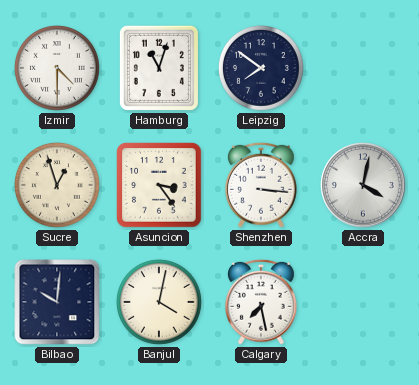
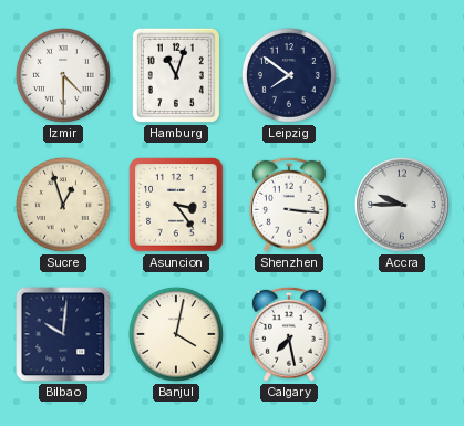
Accra: 4:02 -> 9:45
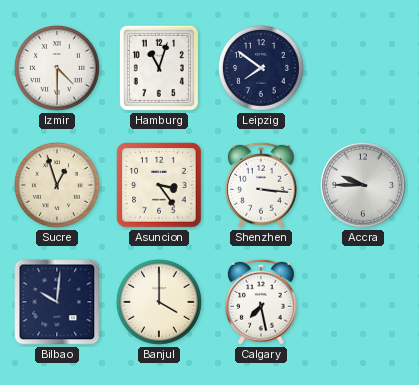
Banjul: 4:02 -> 4:00
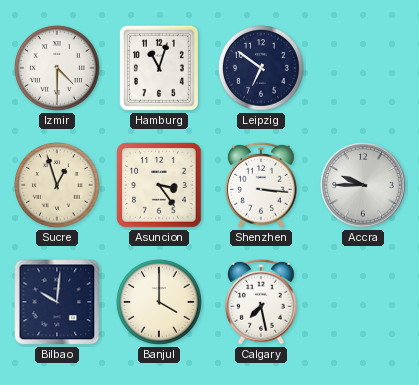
Leipzig: 7:51 -> 6:51
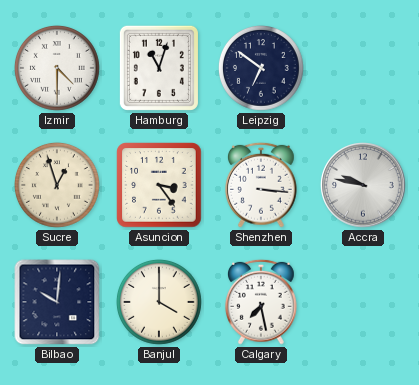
Accra: 9:45 -> 9:47
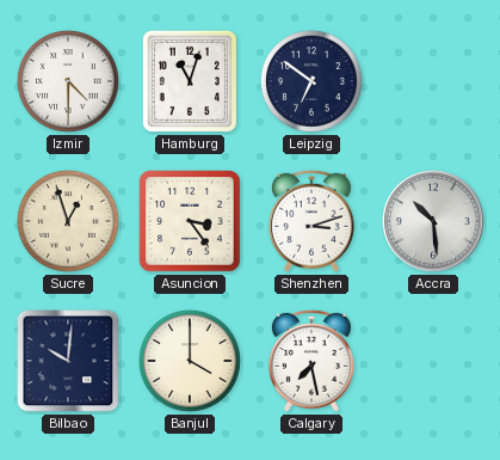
Shenzhen: 3:16 -> 3:12
Accra: 9:47 -> 10:29
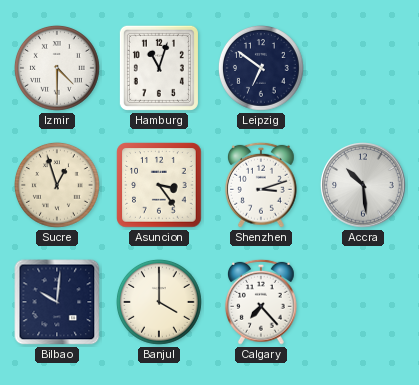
Calgary: 7:28 -> 7:23
